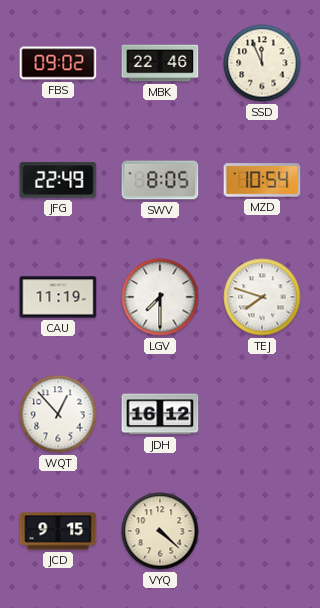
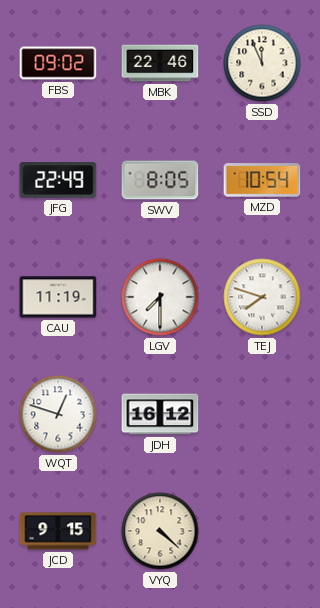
WQT: 12:53 -> 12:48
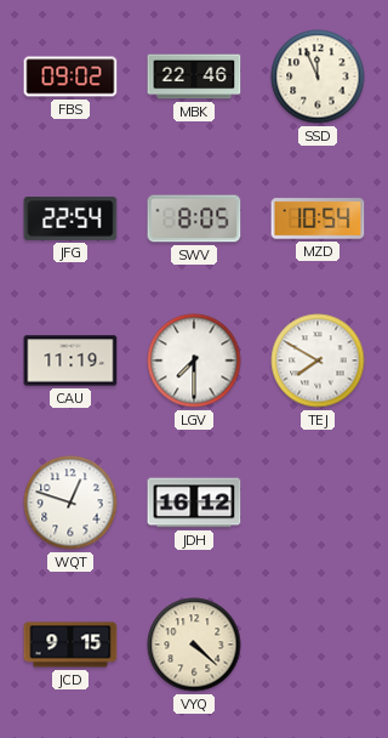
JFG: 22:49 -> 22:54
TEJ: 7:48 -> 7:50
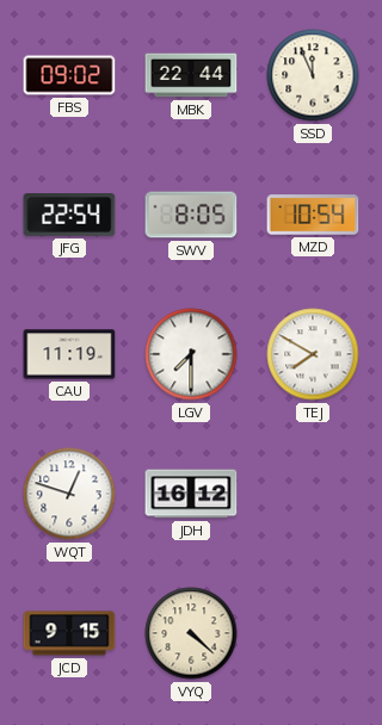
MBK: 22:46 -> 22:44
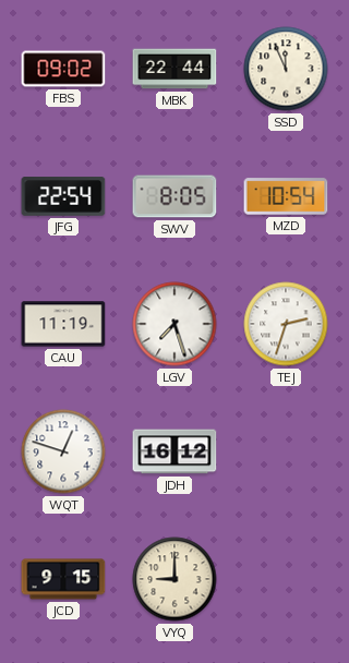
LGV: 7:30 -> 7:27
TEJ: 7:50 -> 2:33
VYQ: 4:22 -> 9:00
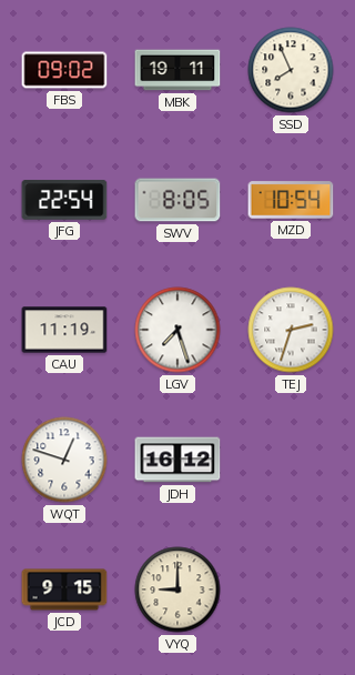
MBK: 22:44 -> 19:11
SSD: 11:56 -> 7:56
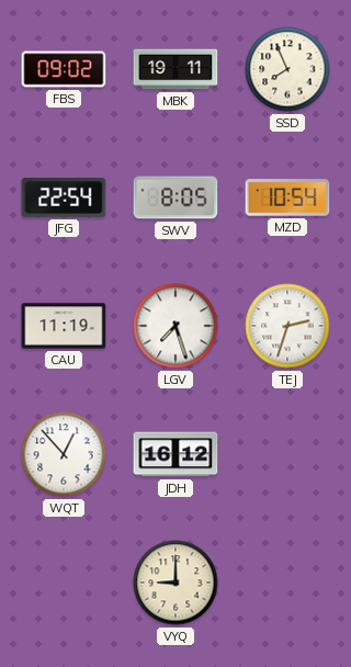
WQT: 12:48 -> 12:53
JCD: 9:15 -> none
